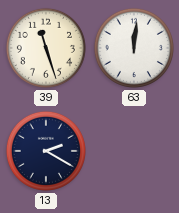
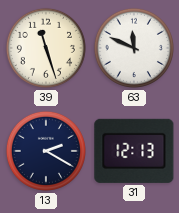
63: 12:01 -> 11:49
31: none -> 12:13
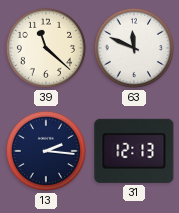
39: 11:27 -> 11:22
13: 2:20 -> 2:16
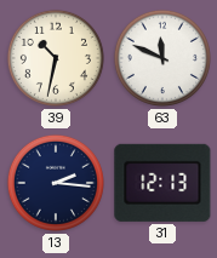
39: 11:22 -> 10:32
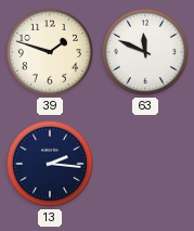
39: 10:32 -> 1:48
31: 12:13 -> none
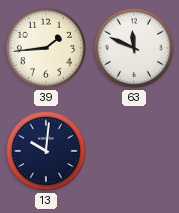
39: 1:48 -> 1:44
13: 2:16 -> 10:01
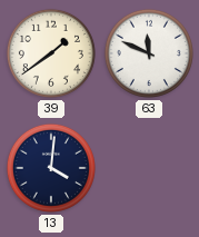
39: 1:44 -> 1:39
13: 10:01 -> 4:01
